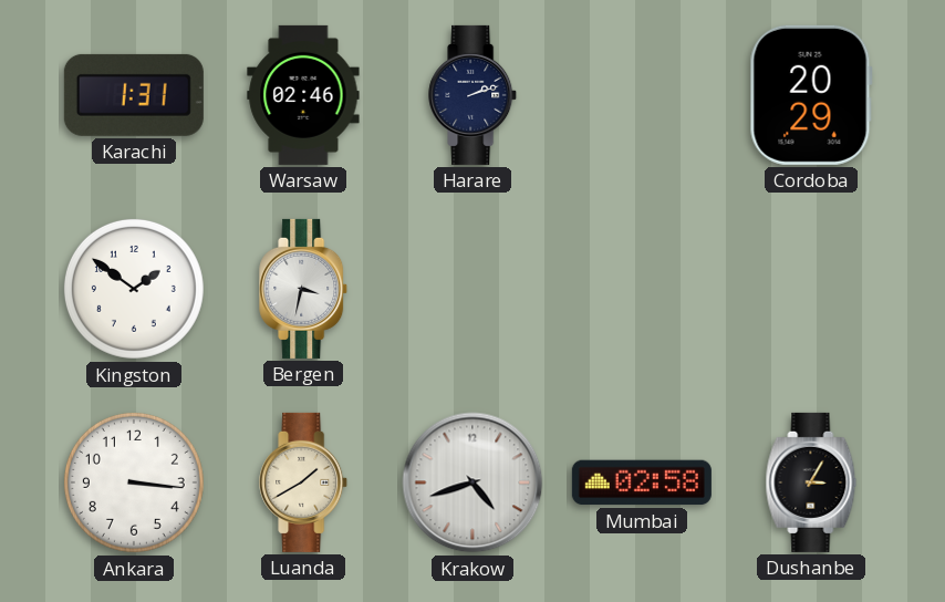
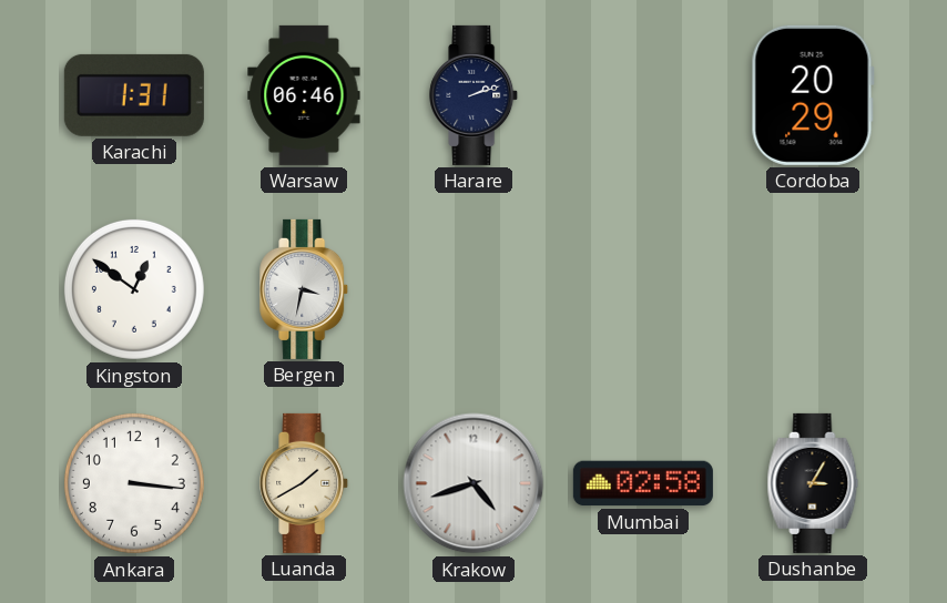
Warsaw: 02:46 -> 06:46
Kingston: 1:51 -> 12:51
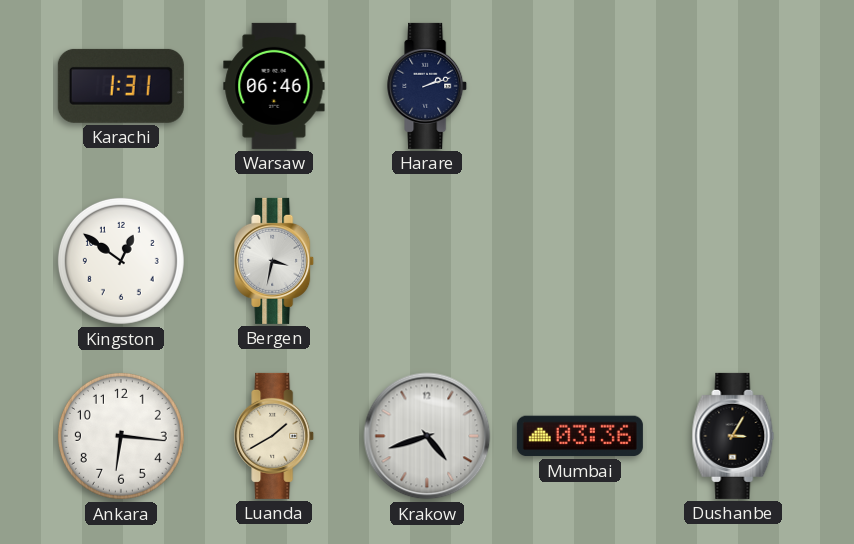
Cordoba: 20:29 -> none
Ankara: 3:16 -> 6:16
Mumbai: 02:58 -> 03:36
